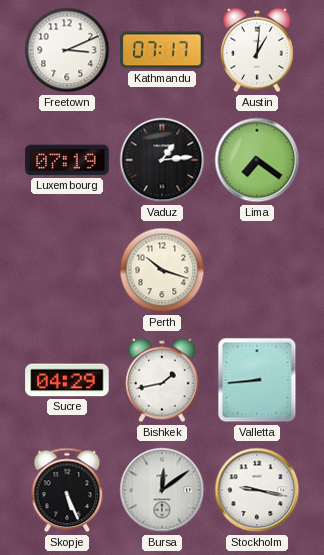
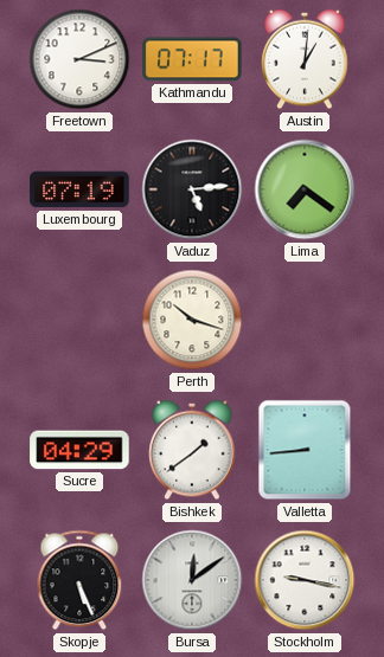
Vaduz: 1:14 -> 5:14
Bishkek: 1:43 -> 1:39
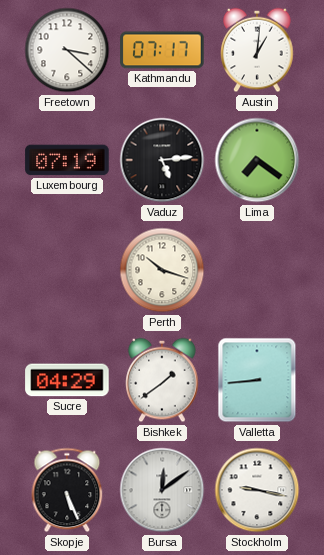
Freetown: 3:11 -> 3:22
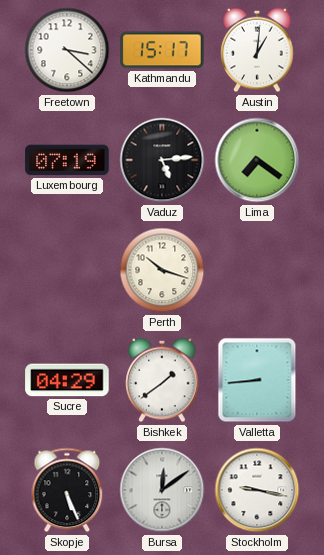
Kathmandu: 07:17 -> 15:17
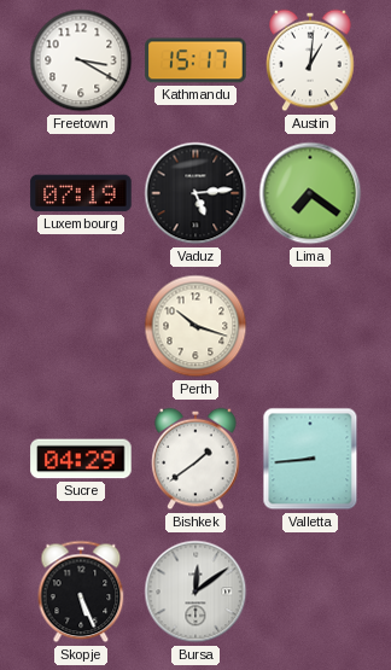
Freetown: 3:22 -> 3:20
Stockholm: 9:17 -> none
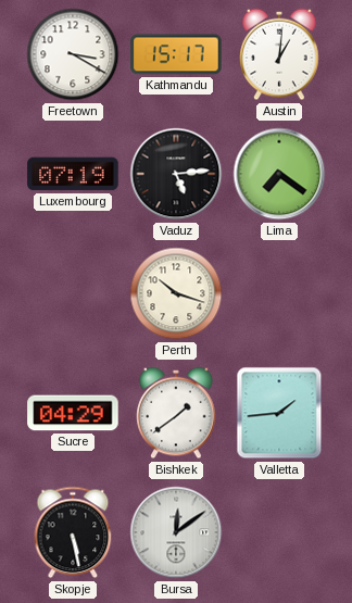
Valletta: 8:44 -> 1:44
Skopje: 5:26 -> 5:28
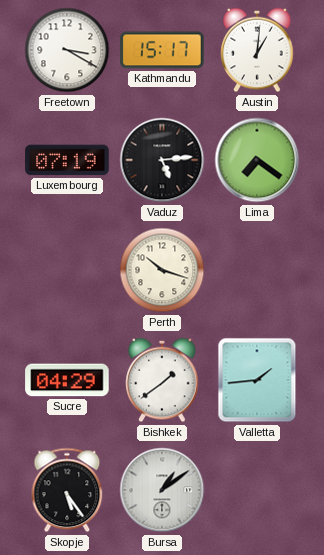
Skopje: 5:28 -> 5:24
Bursa: 12:09 -> 1:09
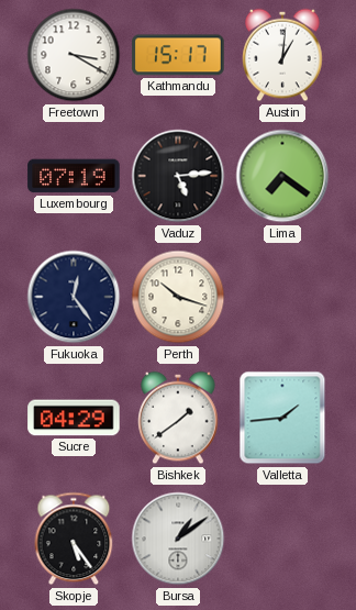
Fukuoka: none -> 12:24
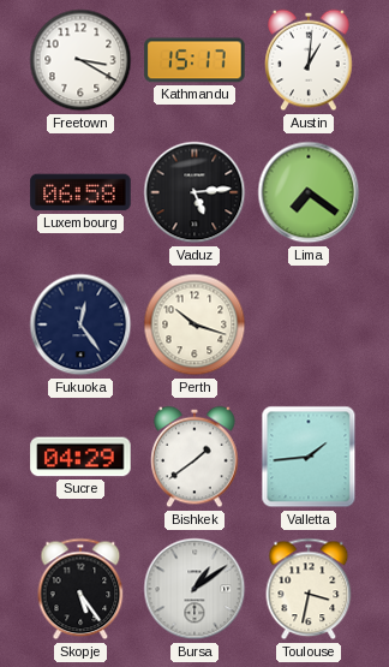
Luxembourg: 07:19 -> 06:58
Toulouse: none -> 3:32
